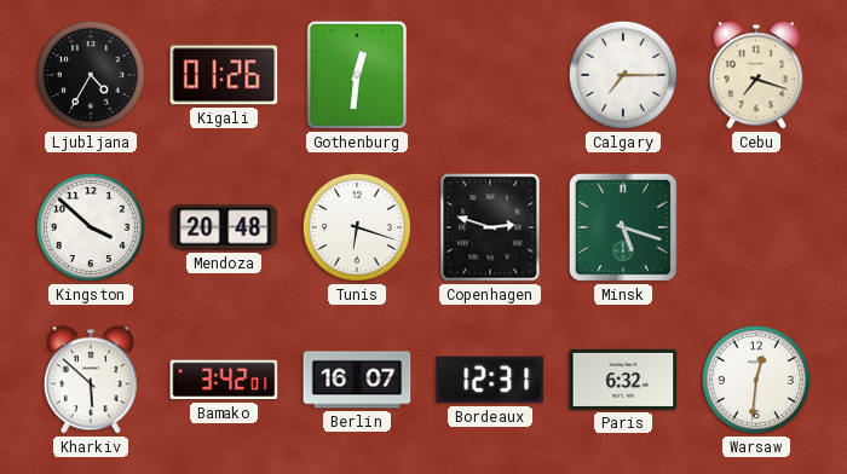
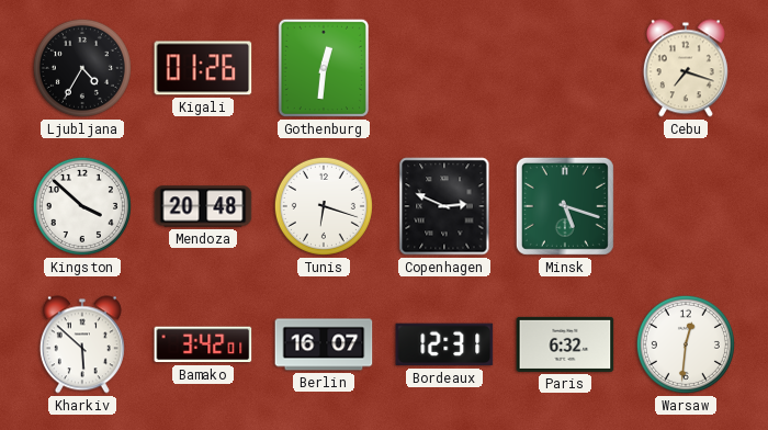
Calgary: 7:15 -> none
Copenhagen: 2:48 -> 2:49
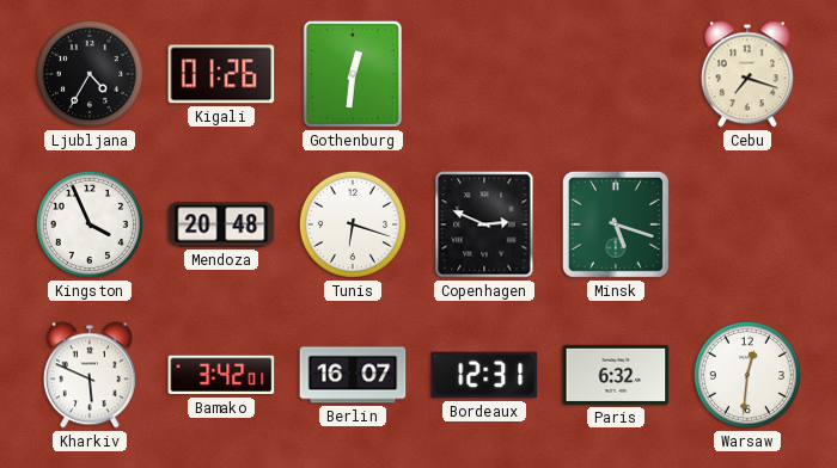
Kingston: 3:52 -> 3:56
Kharkiv: 5:52 -> 5:49
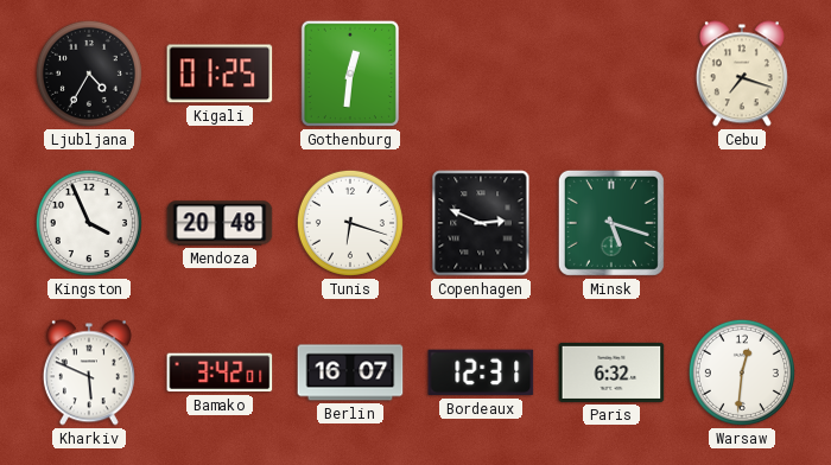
Kigali: 01:26 -> 01:25
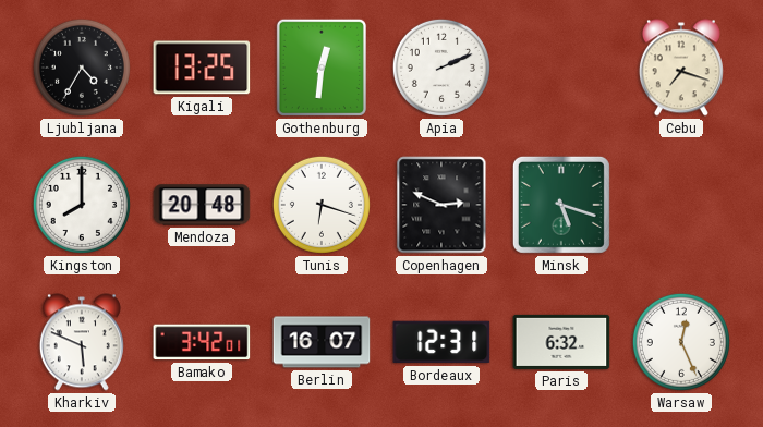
Kigali: 01:25 -> 13:25
Apia: none -> 2:11
Kingston: 3:56 -> 8:00
Warsaw: 12:31 -> 12:26
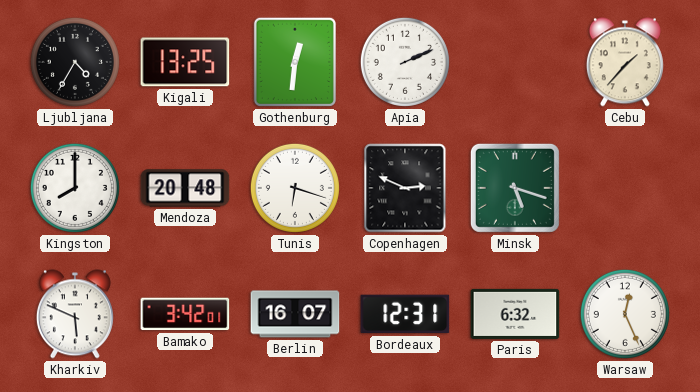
Cebu: 7:18 -> 1:37
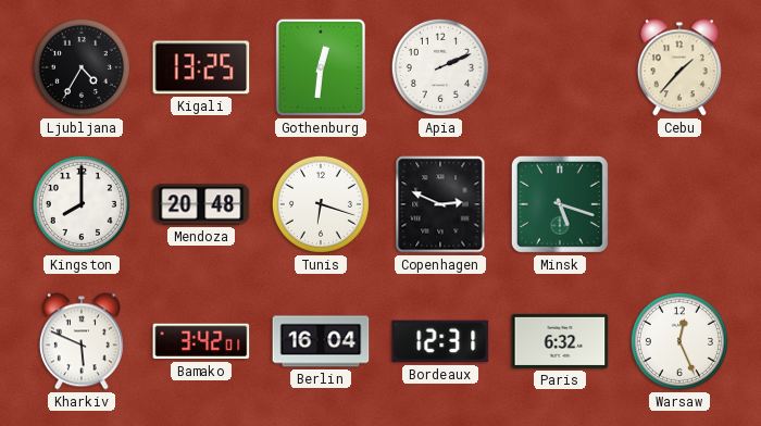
Berlin: 16:07 -> 16:04
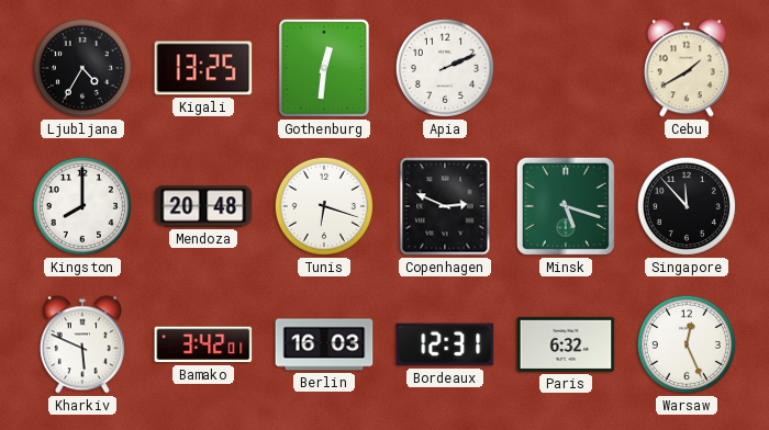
Cebu: 1:37 -> 1:40
Singapore: none -> 11:53
Berlin: 16:04 -> 16:03
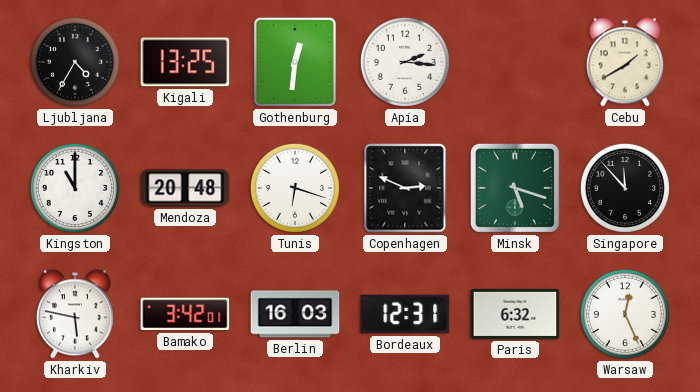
Apia: 2:11 -> 2:16
Kingston: 8:00 -> 11:00
Kharkiv: 5:49 -> 5:47
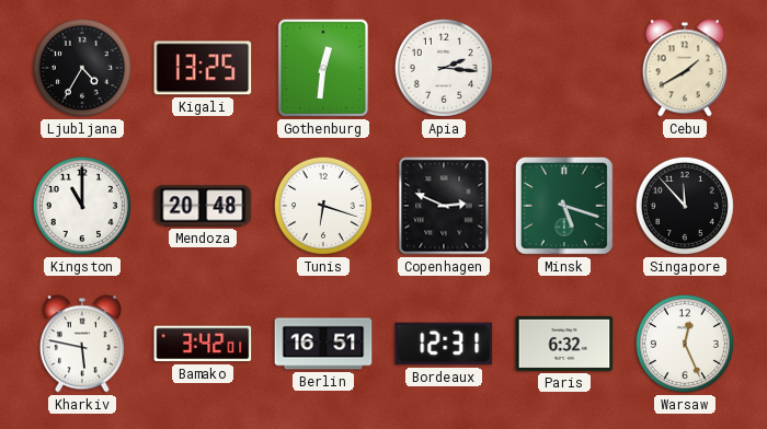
Berlin: 16:03 -> 16:51
